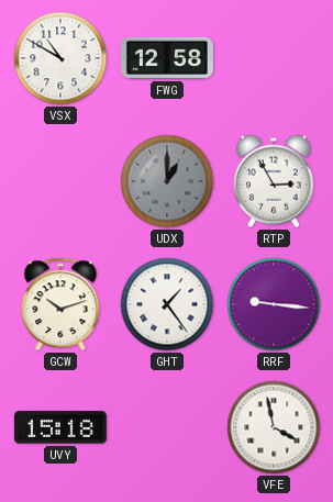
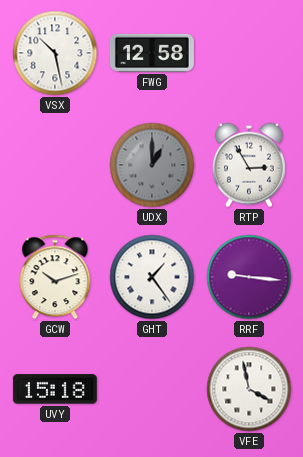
VSX: 10:50 -> 10:28
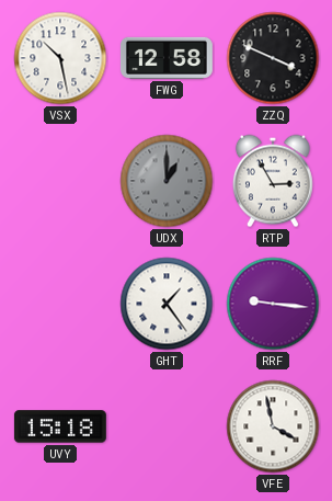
ZZQ: none -> 3:49
GCW: 10:12 -> none
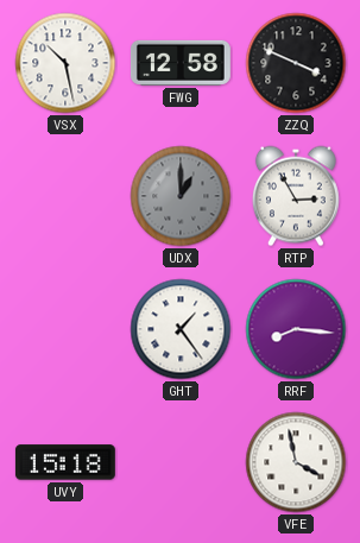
RRF: 9:16 -> 8:16
